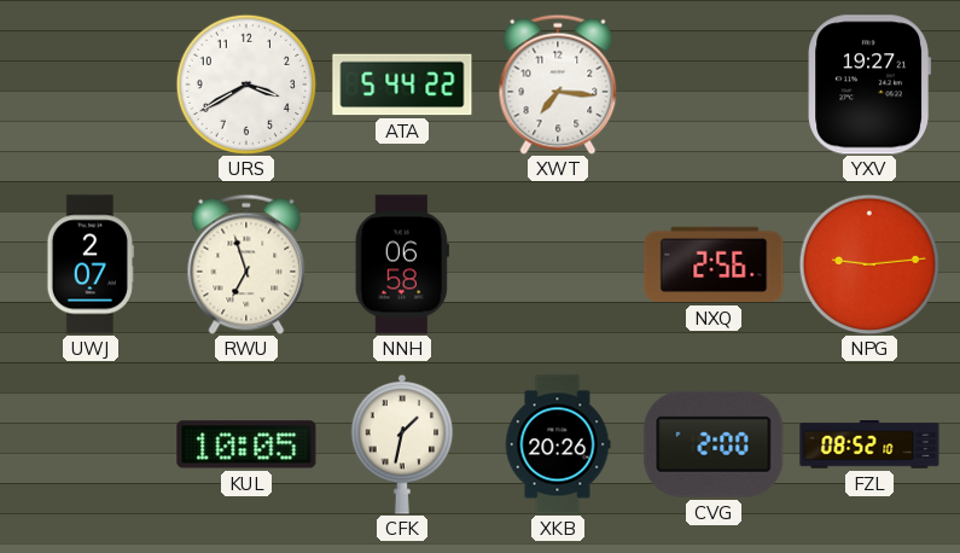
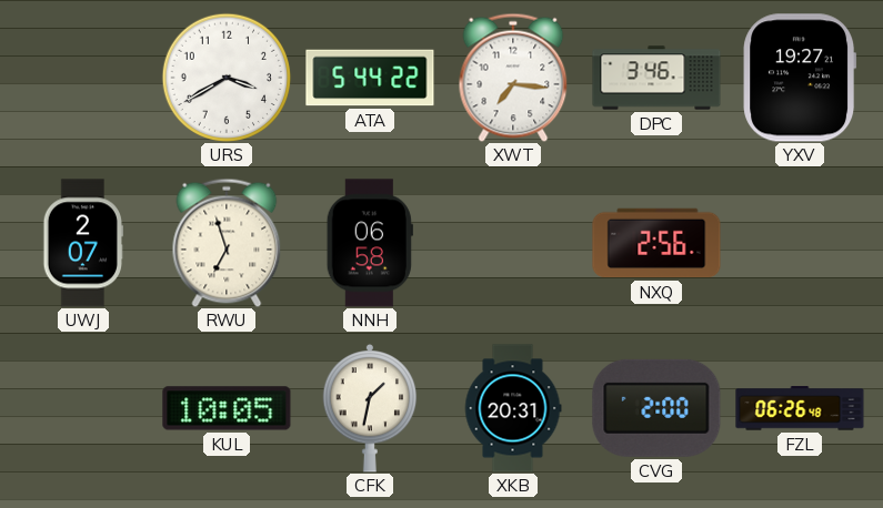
DPC: none -> 3:46
NPG: 9:14 -> none
XKB: 20:26 -> 20:31
FZL: 08:52 -> 06:26
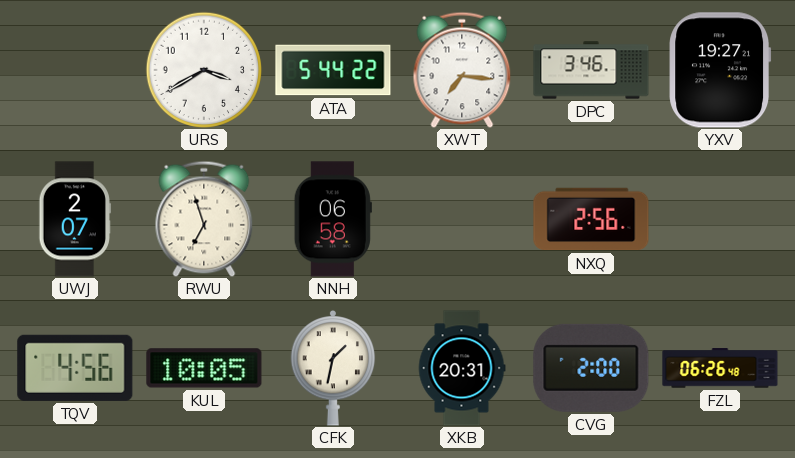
TQV: none -> 4:56
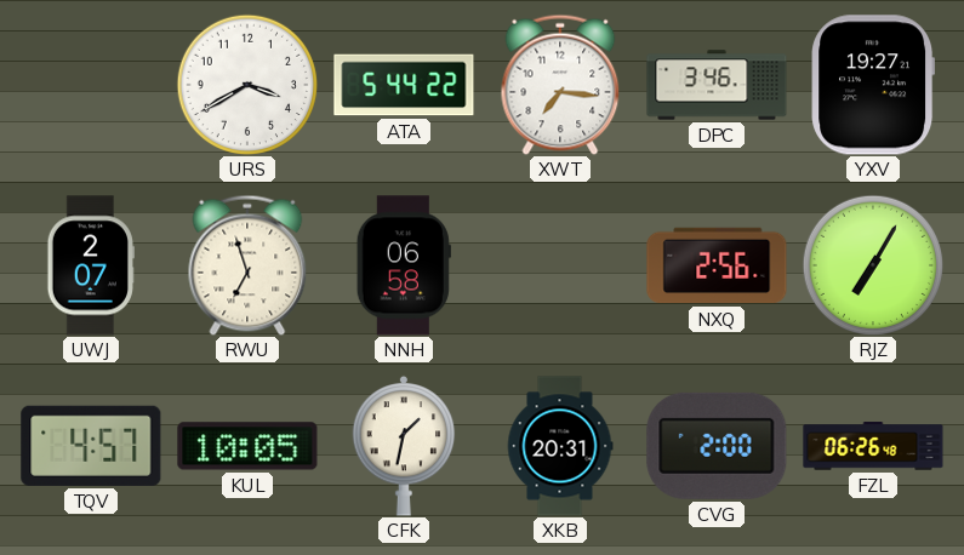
RJZ: none -> 7:05
TQV: 4:56 -> 4:57
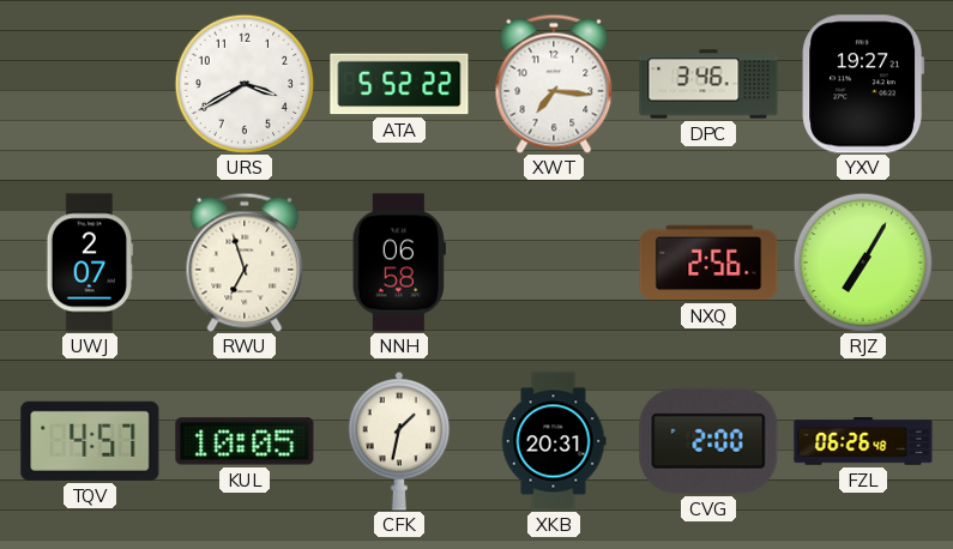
ATA: 5:44 -> 5:52
